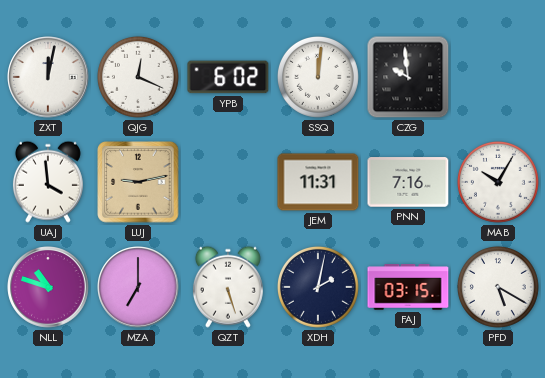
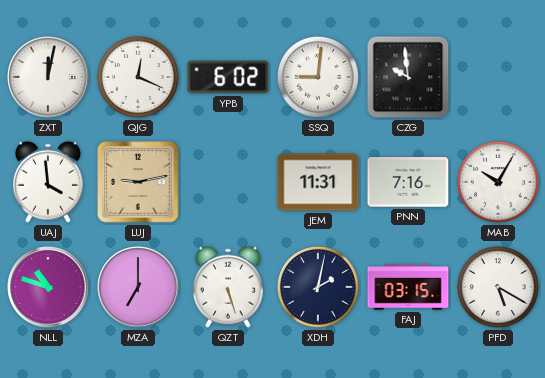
SSQ: 12:01 -> 9:01
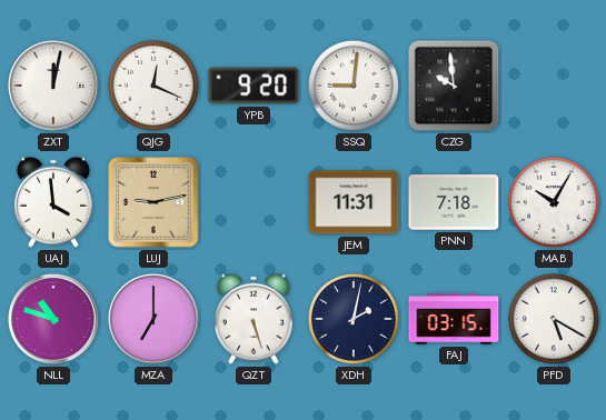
YPB: 6:02 -> 9:20
PNN: 7:16 -> 7:18
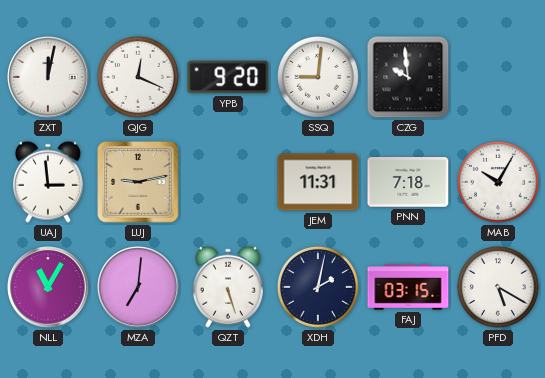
UAJ: 3:59 -> 2:59
NLL: 10:48 -> 11:05
MZA: 7:00 -> 7:01
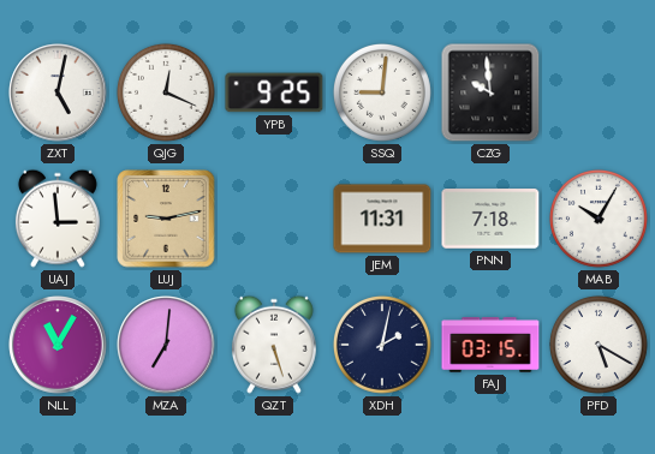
ZXT: 12:02 -> 5:02
YPB: 9:20 -> 9:25
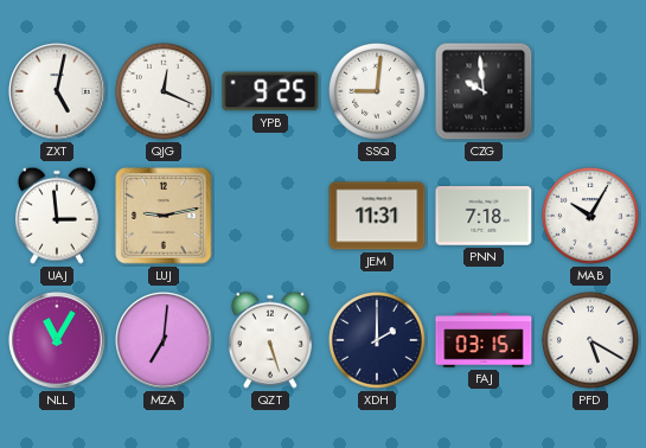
XDH: 2:02 -> 2:00
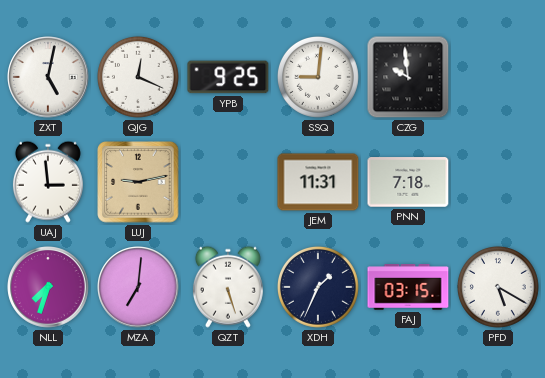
MAB: 10:05 -> none
NLL: 11:05 -> 7:33
XDH: 2:00 -> 1:34
